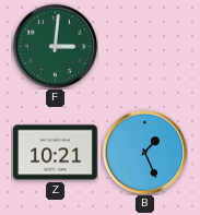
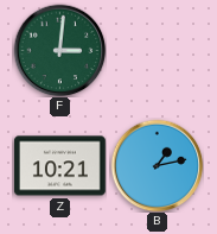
B: 1:26 -> 1:13
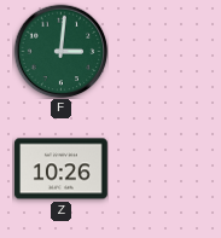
Z: 10:21 -> 10:26
B: 1:13 -> none
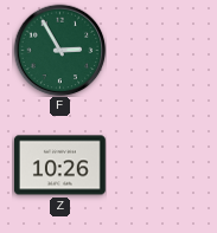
F: 3:01 -> 2:55
